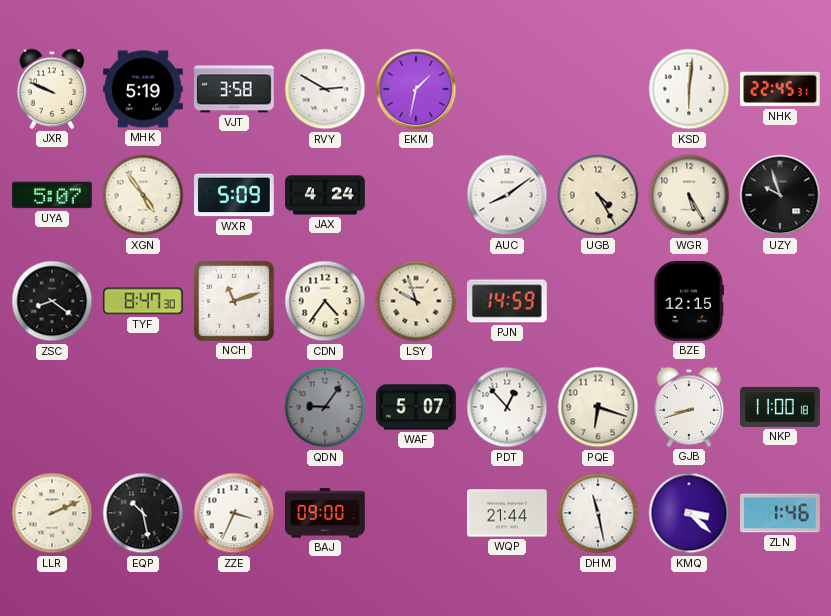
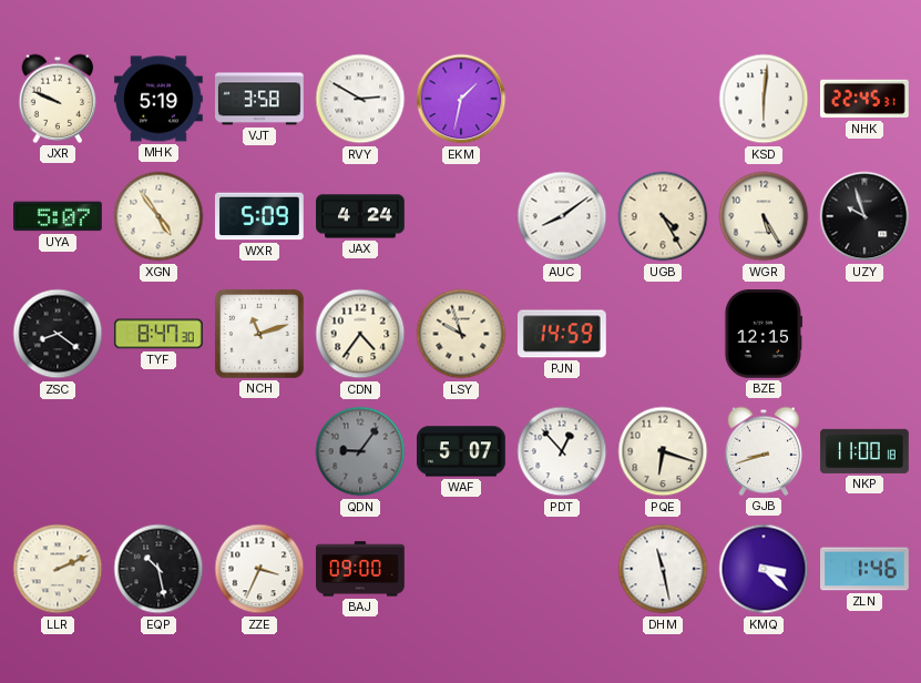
WQP: 21:44 -> none
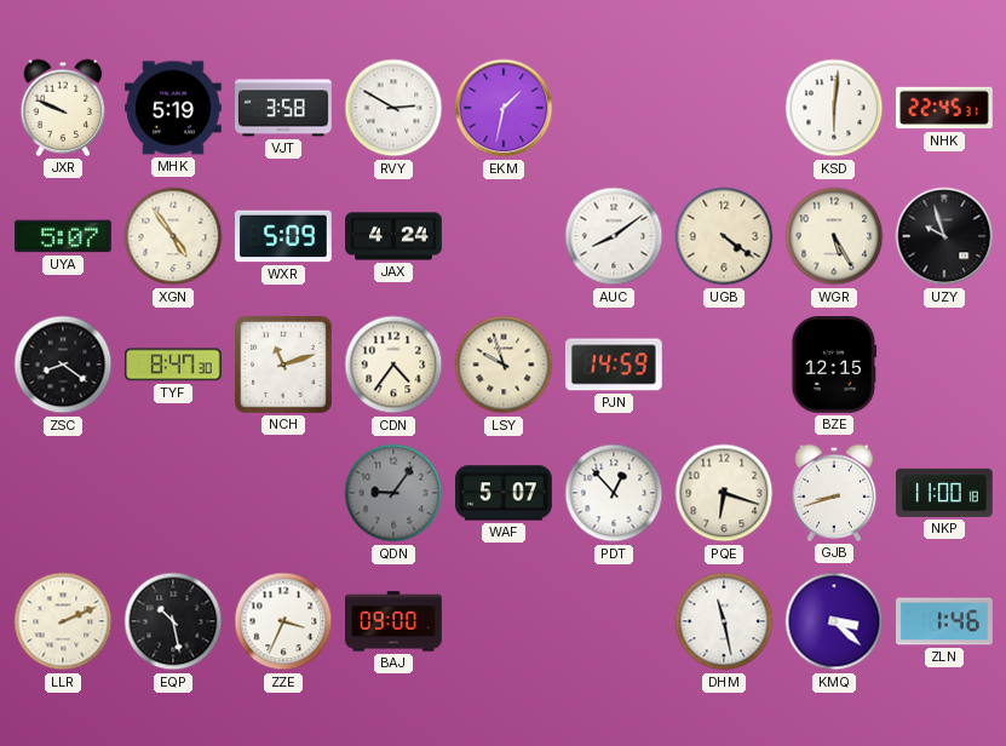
UGB: 4:25 -> 4:21
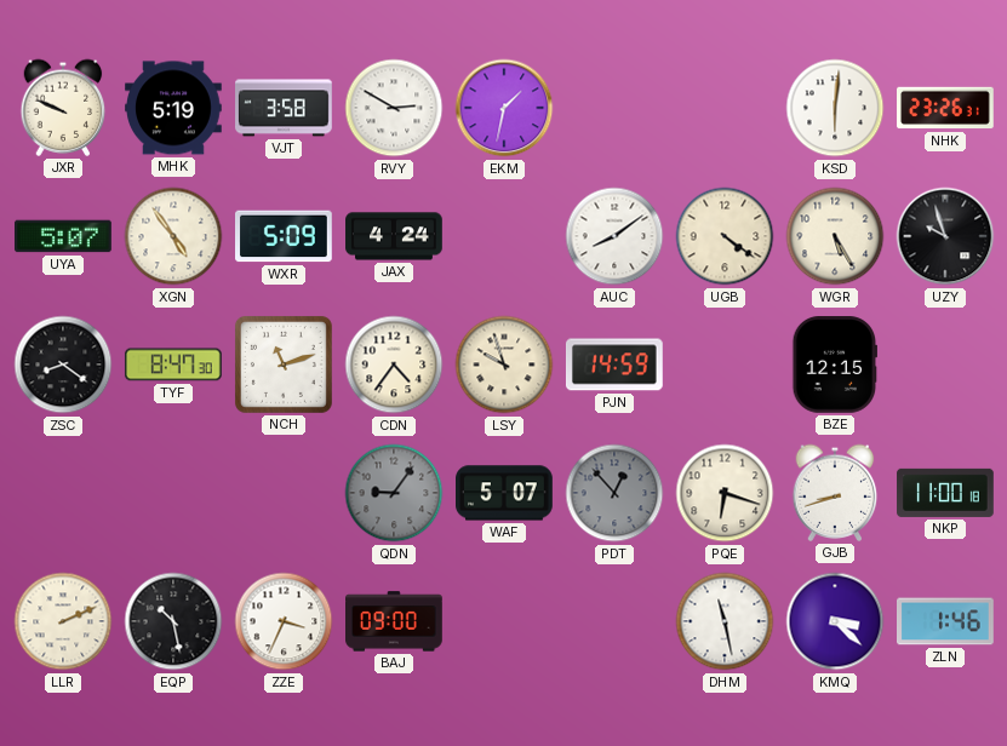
NHK: 22:45 -> 23:26
PDT dial: white -> grey
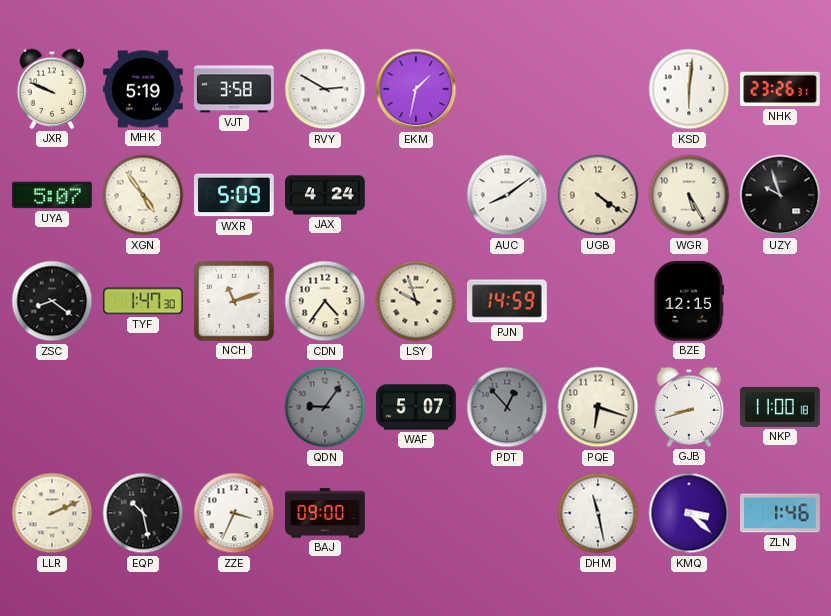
TYF: 8:47 -> 1:47
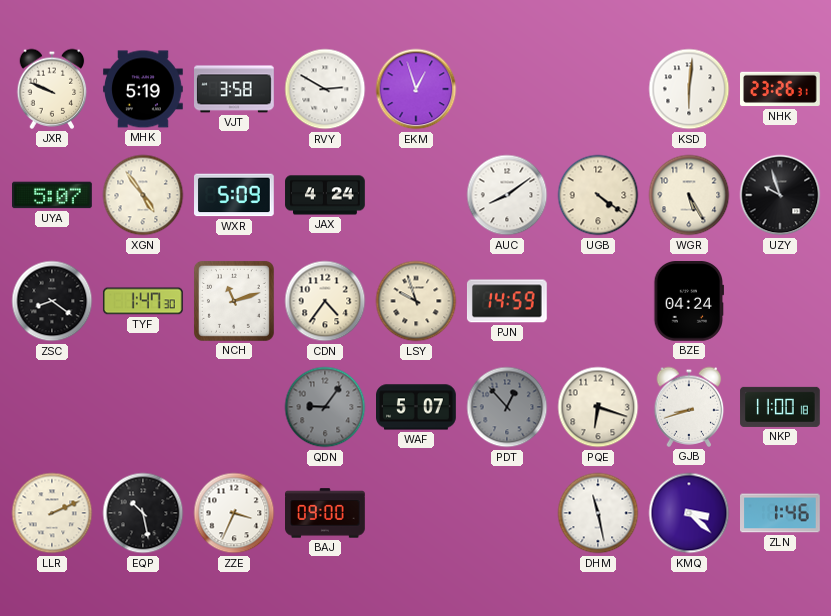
EKM: 1:32 -> 12:57
BZE: 12:15 -> 04:24
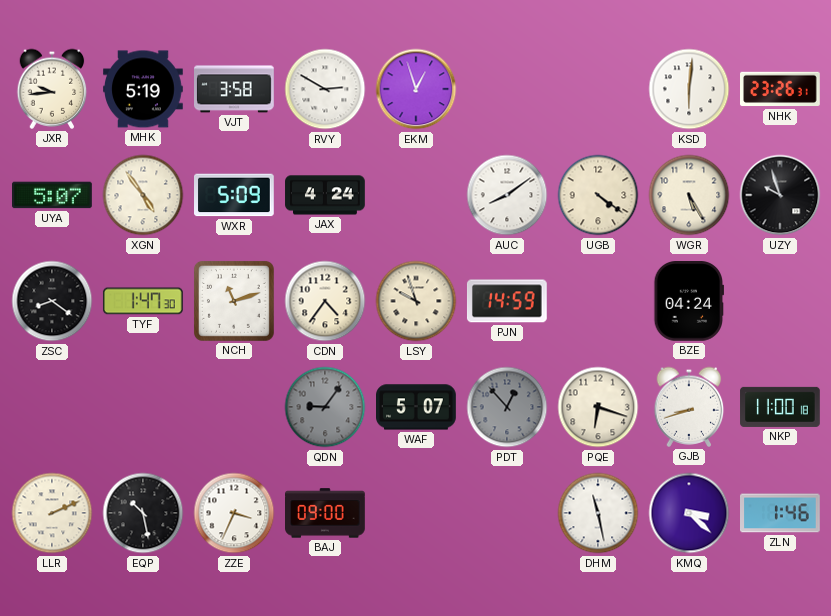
JXR: 9:49 -> 9:44
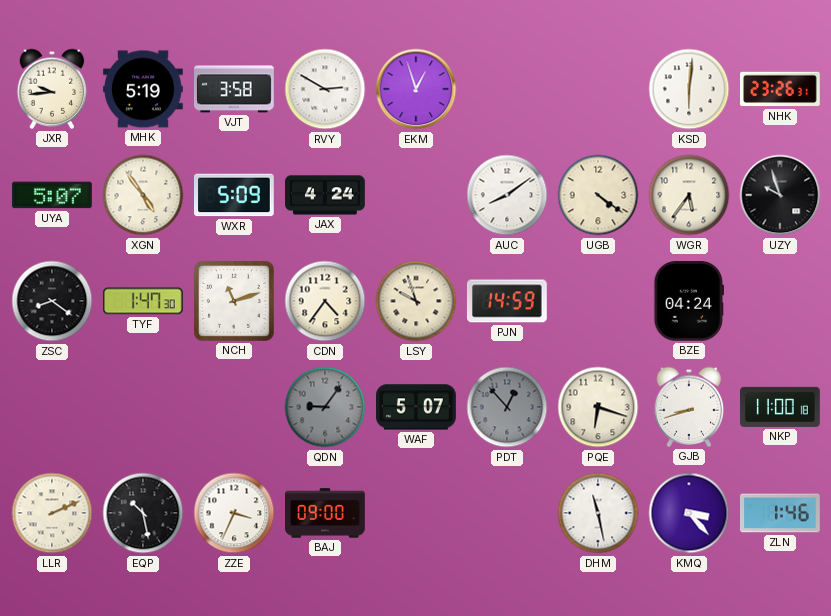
WGR: 5:25 -> 5:36
KMQ: 3:22 -> 3:23
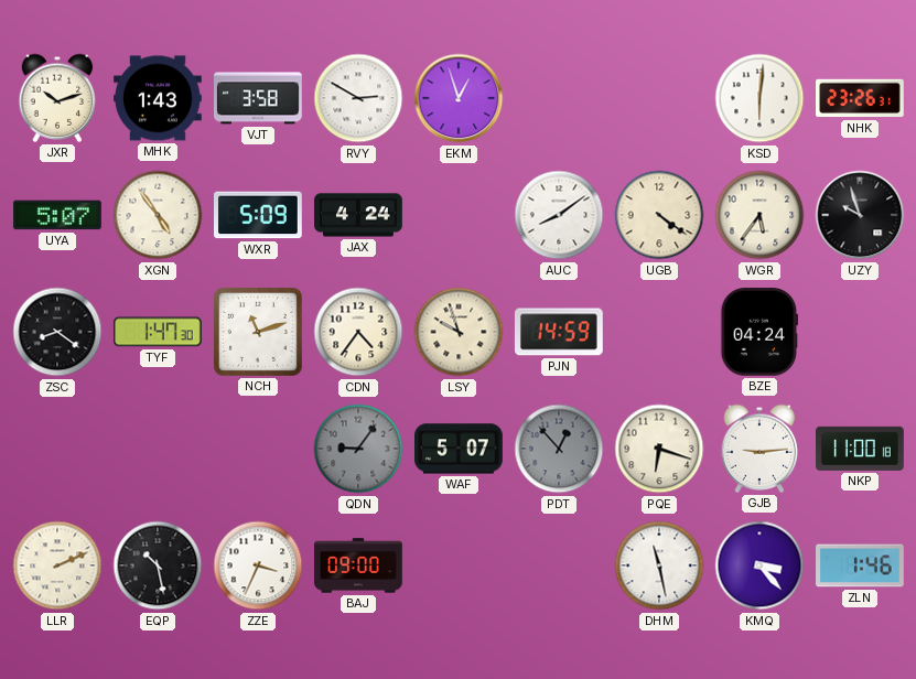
JXR: 9:44 -> 10:12
MHK: 5:19 -> 1:43
GJB: 8:42 -> 9:14
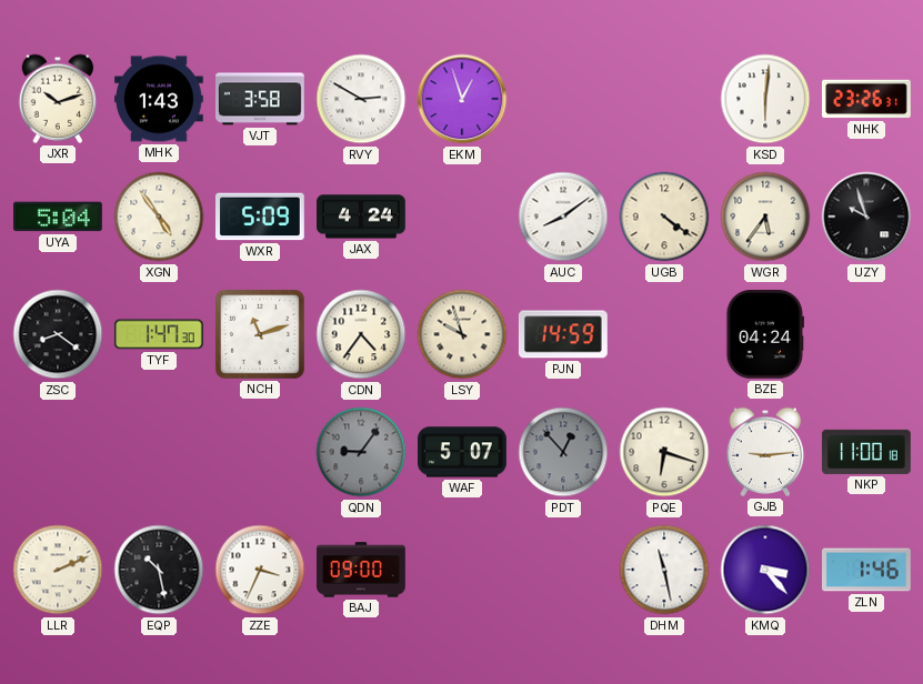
UYA: 5:07 -> 5:04
